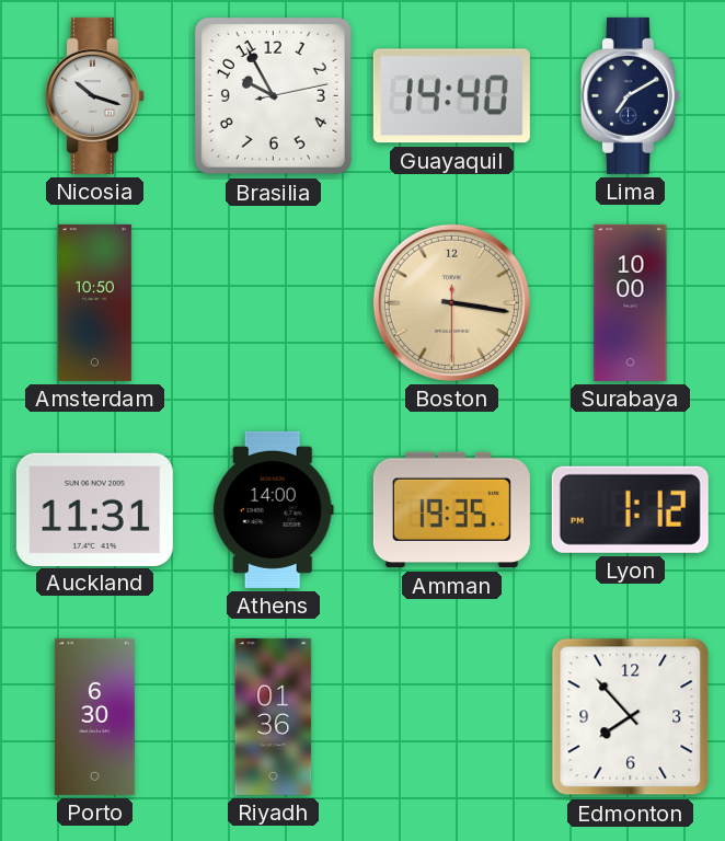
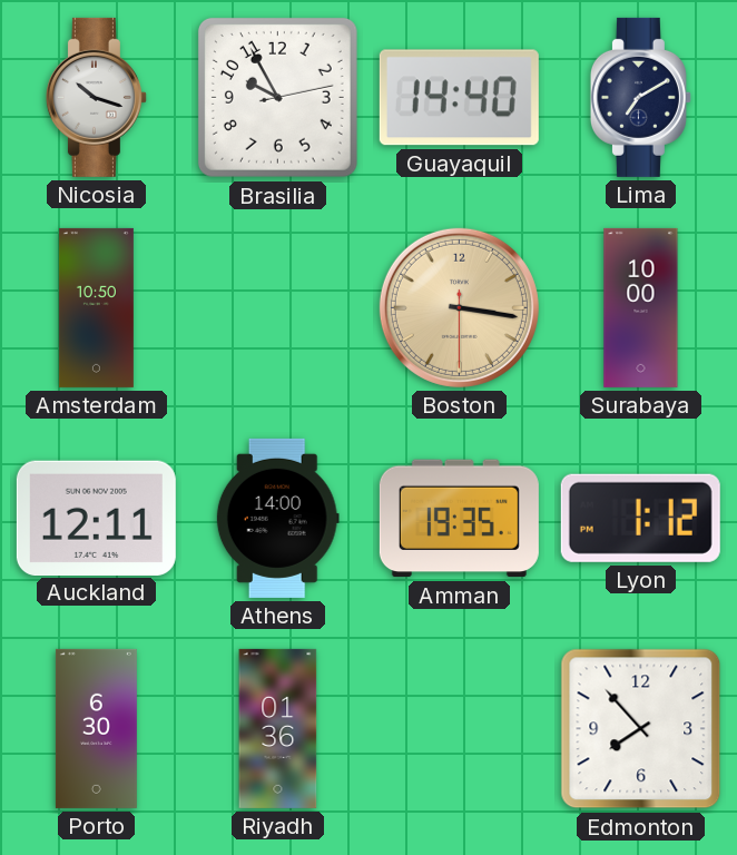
Auckland: 11:31 -> 12:11
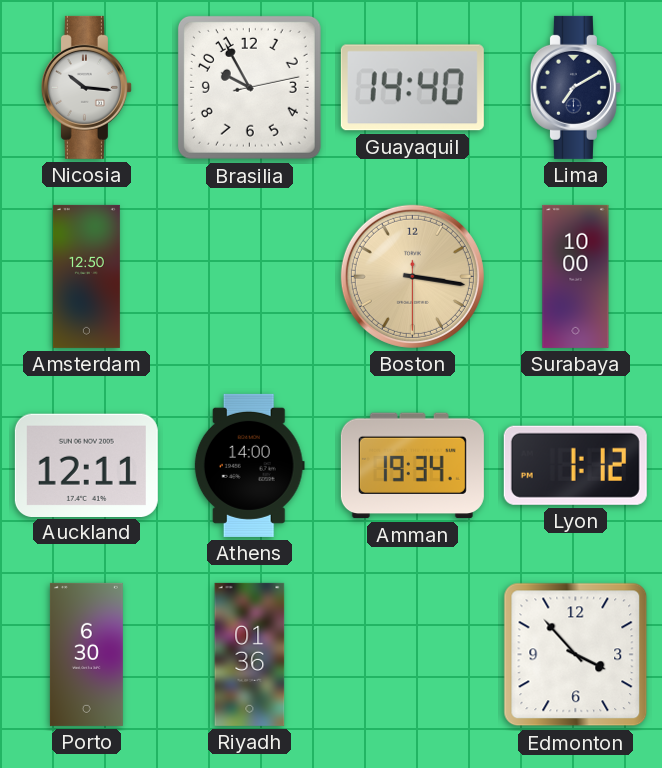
Nicosia: 10:18 -> 10:16
Amsterdam: 10:50 -> 12:50
Amman: 19:35 -> 19:34
Edmonton: 7:53 -> 3:53
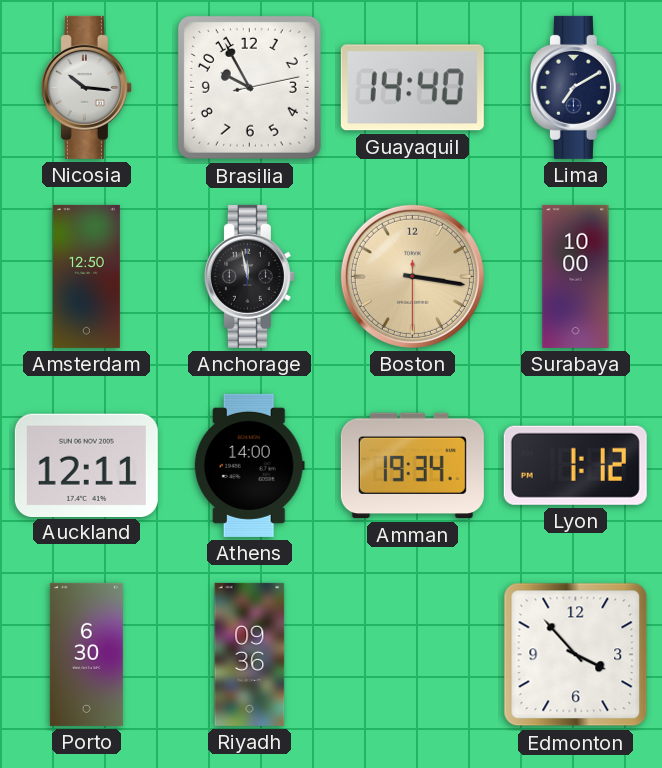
Anchorage: none -> 11:58
Riyadh: 01:36 -> 09:36
